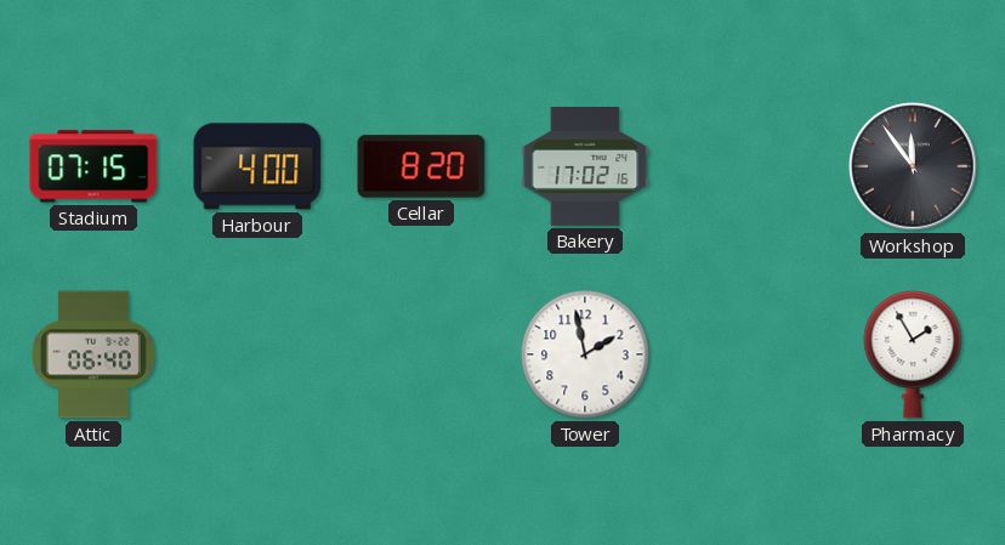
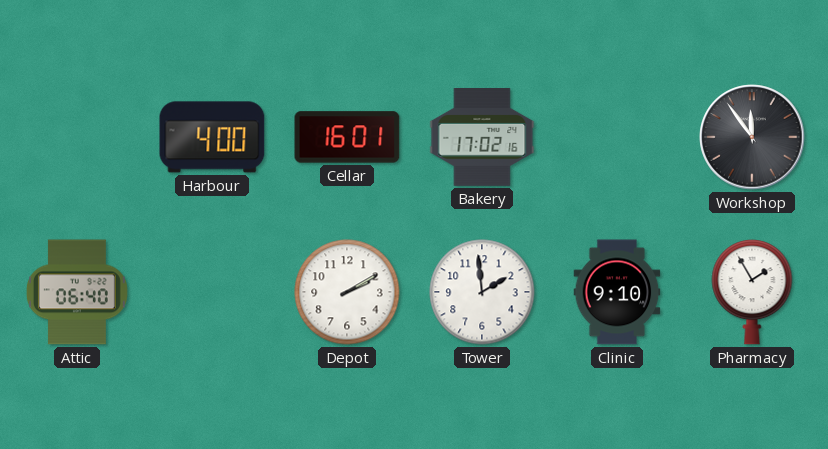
Stadium: 07:15 -> none
Cellar: 8:20 -> 16:01
Depot: none -> 2:10
Tower: 1:58 -> 1:59
Clinic: none -> 9:10
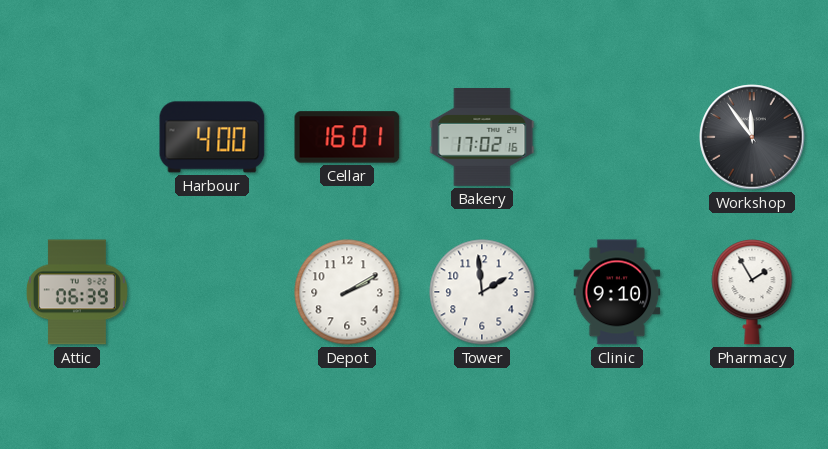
Attic: 06:40 -> 06:39
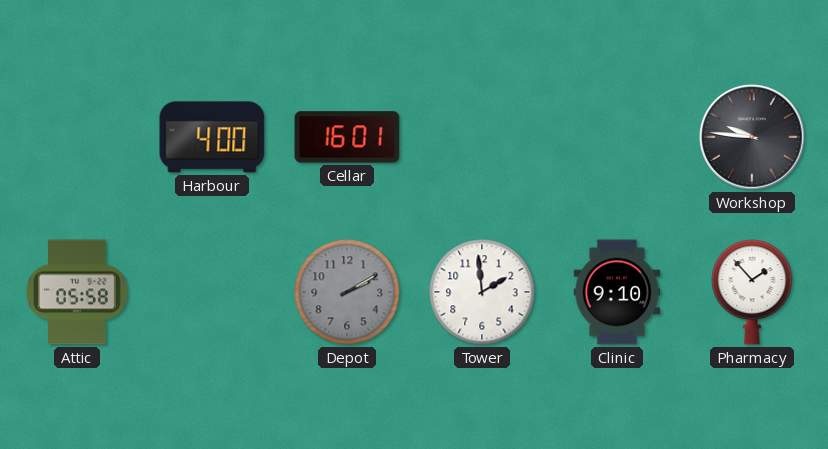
Bakery: 17:02 -> none
Workshop: 11:54 -> 9:46
Attic: 06:39 -> 05:58
Depot dial: white -> grey
Pharmacy: 1:55 -> 1:53
